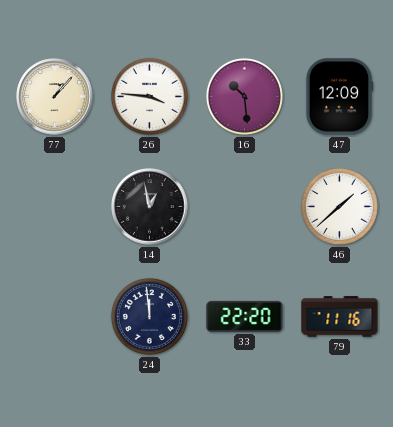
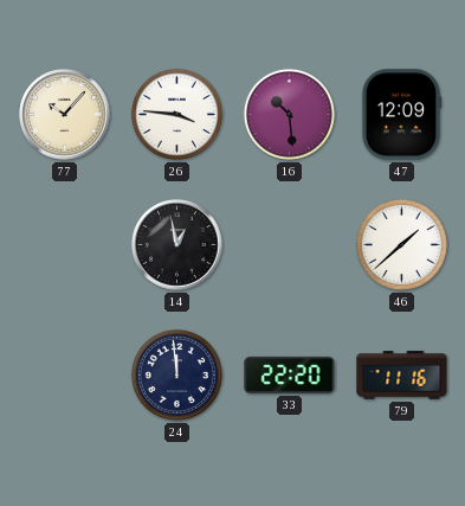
77: 1:07 -> 10:07
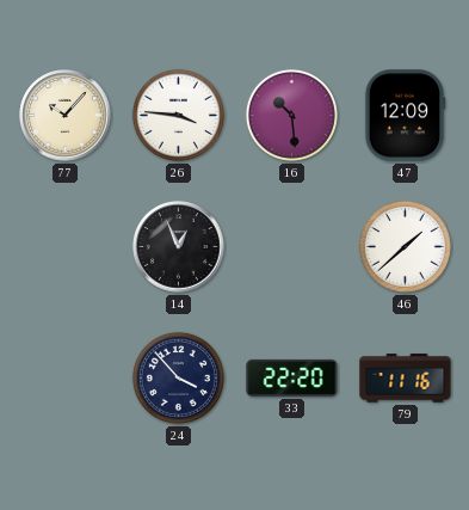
14: 12:58 -> 12:56
24: 11:59 -> 3:53
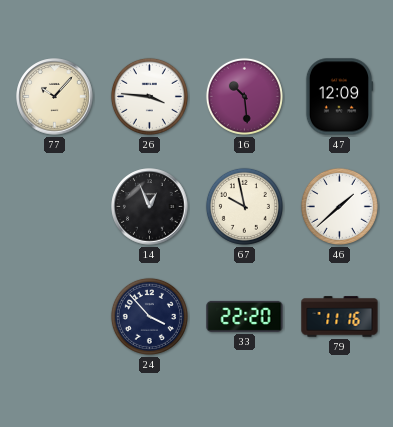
67: none -> 9:58
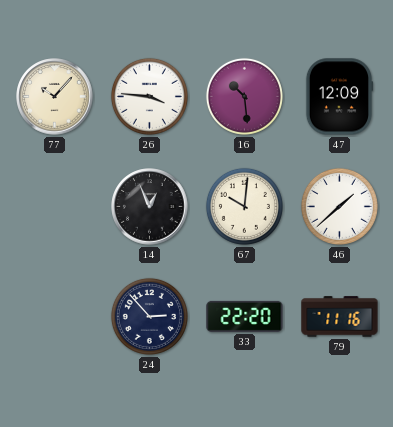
67: 9:58 -> 10:01
24: 3:53 -> 2:53
